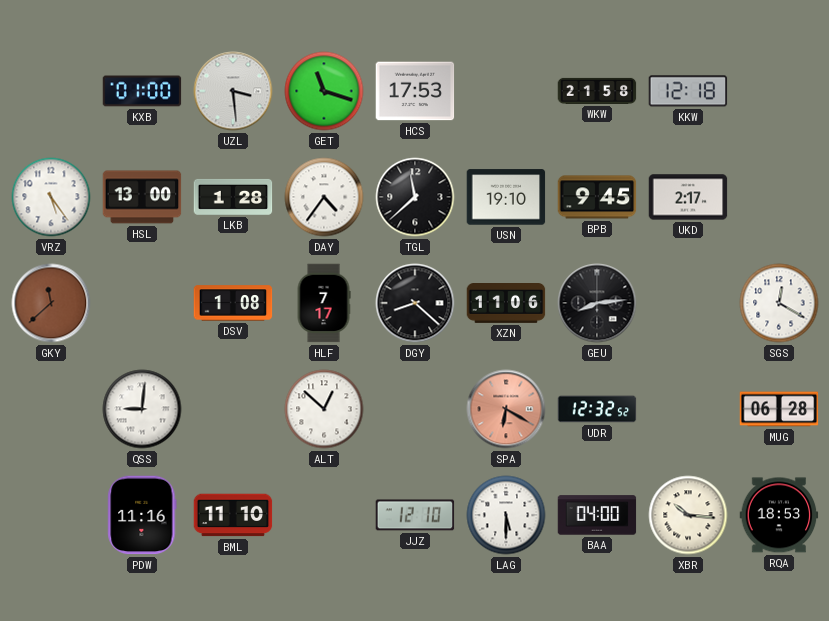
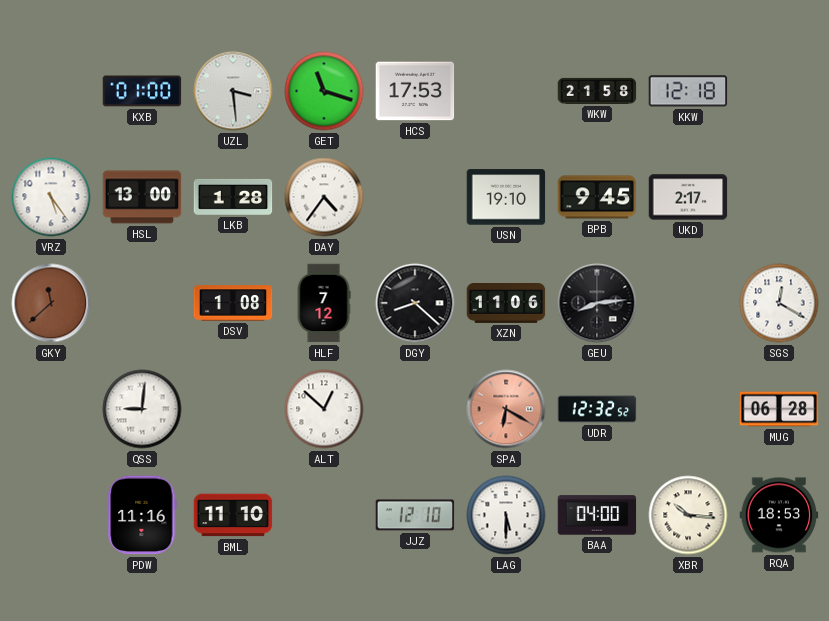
TGL: 11:38 -> none
HLF: 7:17 -> 7:12
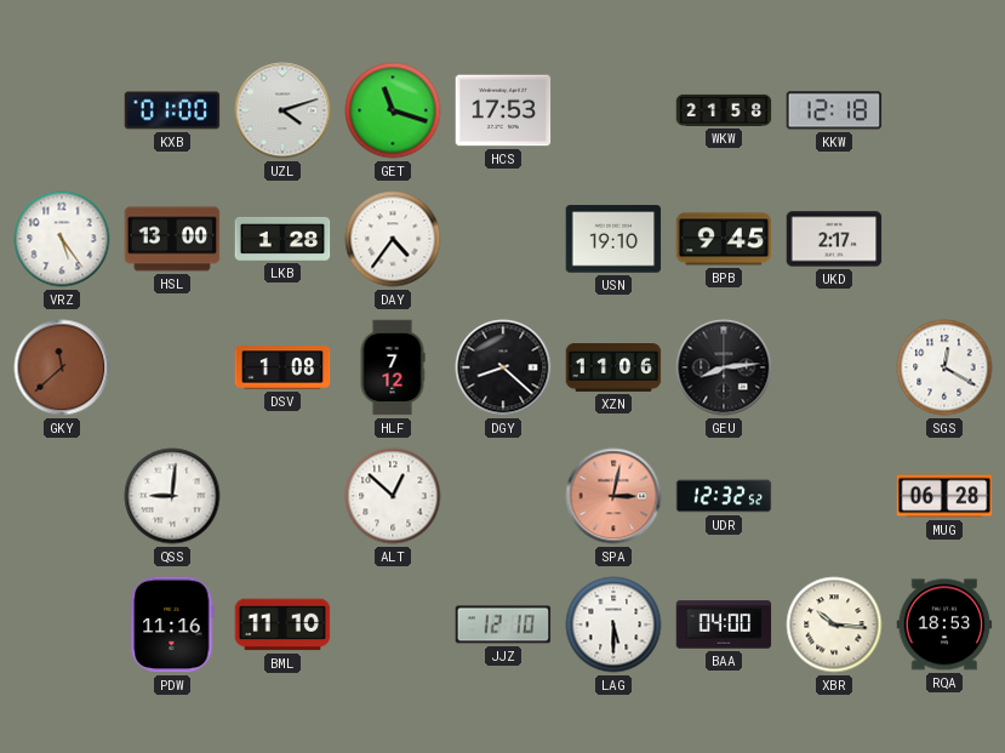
UZL: 3:29 -> 4:12
SPA: 6:20 -> 3:02
